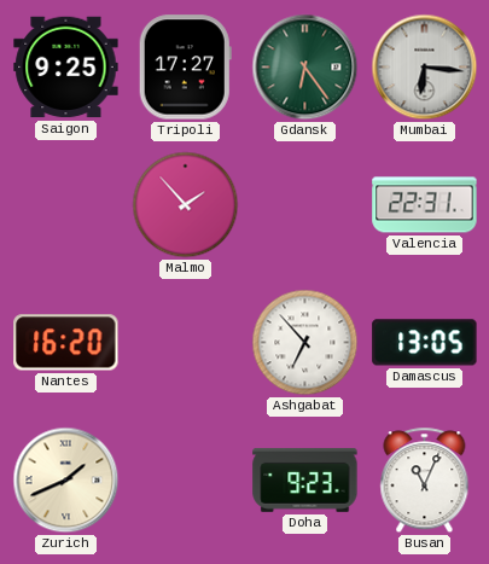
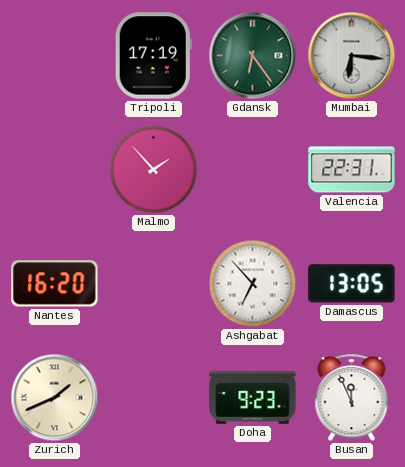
Saigon: 9:25 -> none
Tripoli: 17:27 -> 17:19
Busan: 11:04 -> 11:56
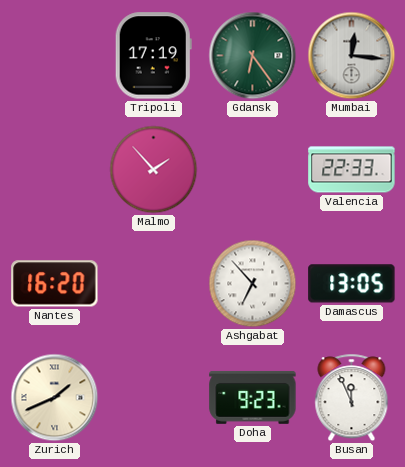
Mumbai: 6:16 -> 12:16
Valencia: 22:31 -> 22:33
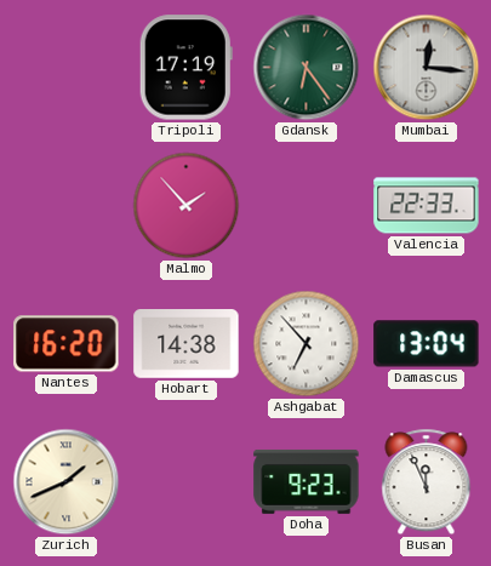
Hobart: none -> 14:38
Damascus: 13:05 -> 13:04
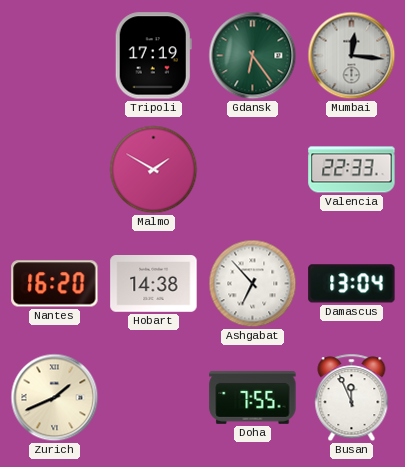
Malmo: 1:53 -> 1:50
Doha: 9:23 -> 7:55
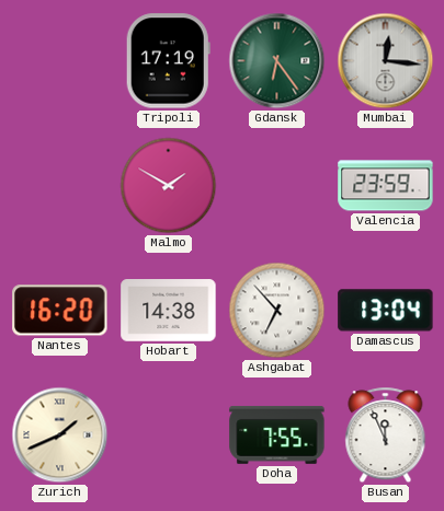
Valencia: 22:33 -> 23:59
